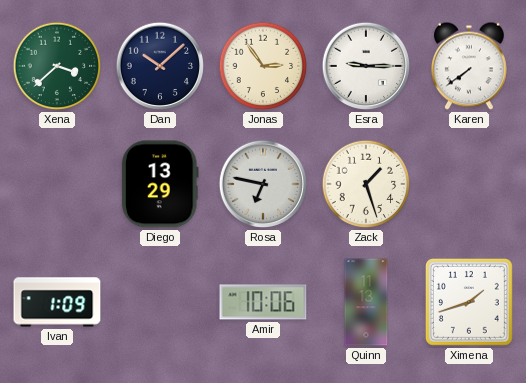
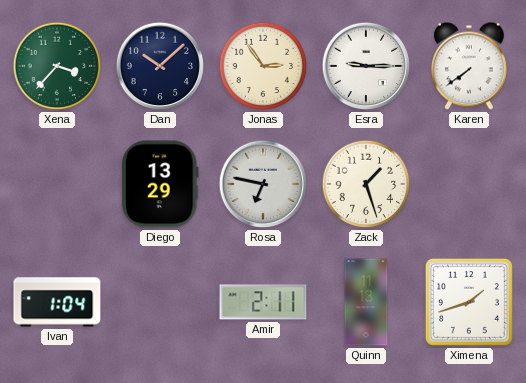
Xena: 3:38 -> 3:37
Ivan: 1:09 -> 1:04
Amir: 10:06 -> 2:11
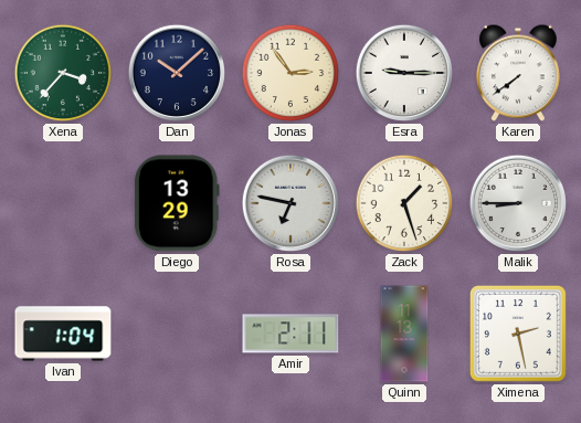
Malik: none -> 8:45
Ximena: 1:42 -> 2:28
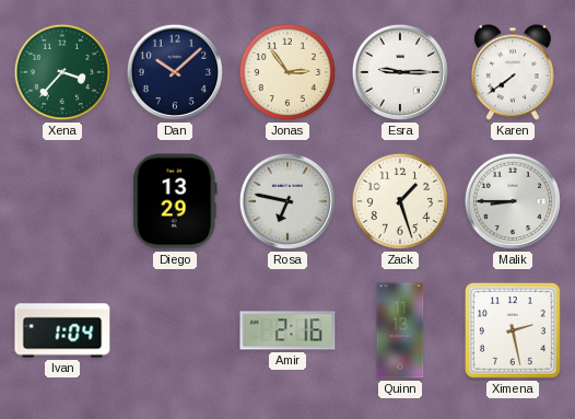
Amir: 2:11 -> 2:16
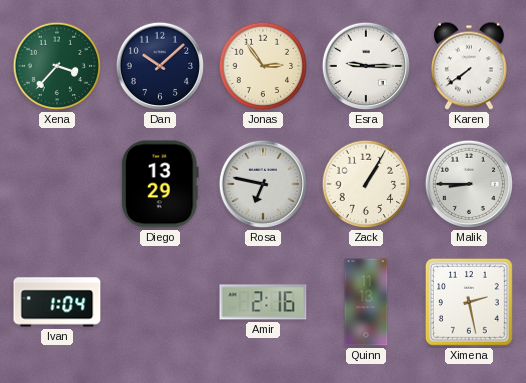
Zack: 1:27 -> 1:05
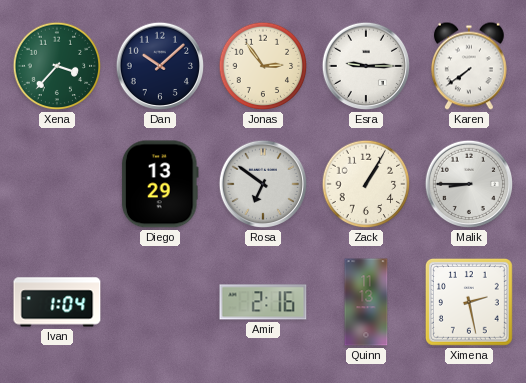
Rosa: 6:47 -> 6:51
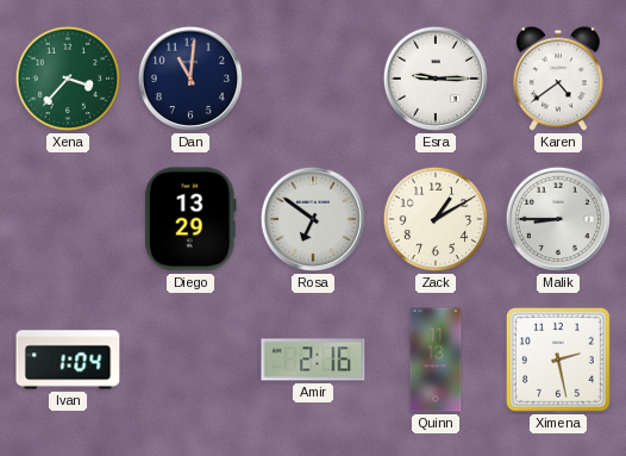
Dan: 10:08 -> 11:01
Jonas: 2:54 -> none
Karen: 7:39 -> 4:39
Zack: 1:05 -> 1:10
